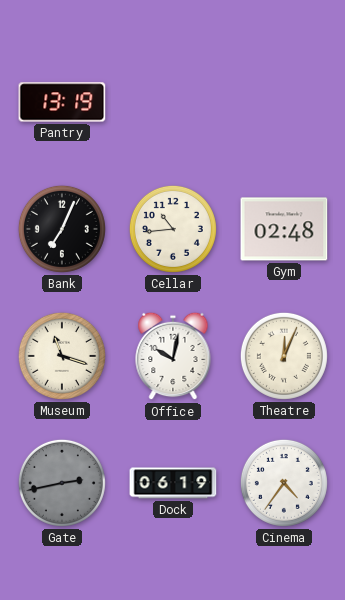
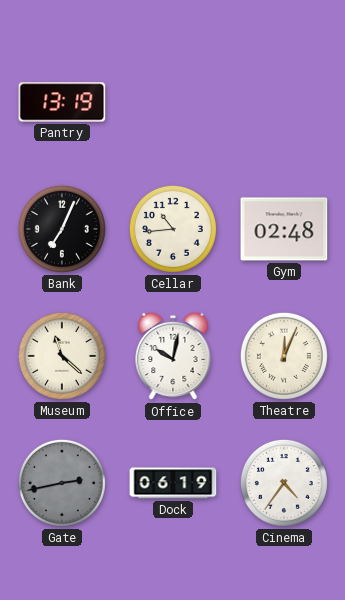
Museum: 11:18 -> 11:22
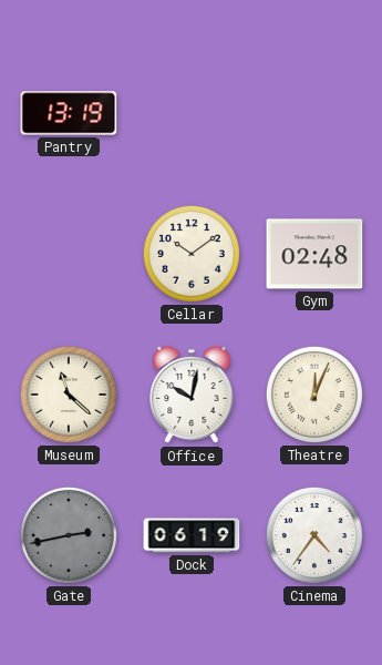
Bank: 7:04 -> none
Cellar: 10:44 -> 10:09
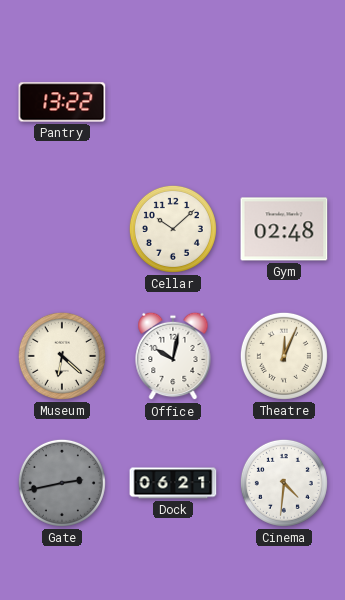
Pantry: 13:19 -> 13:22
Cellar: 10:09 -> 10:08
Museum: 11:22 -> 6:22
Dock: 06:19 -> 06:21
Cinema: 4:36 -> 4:31
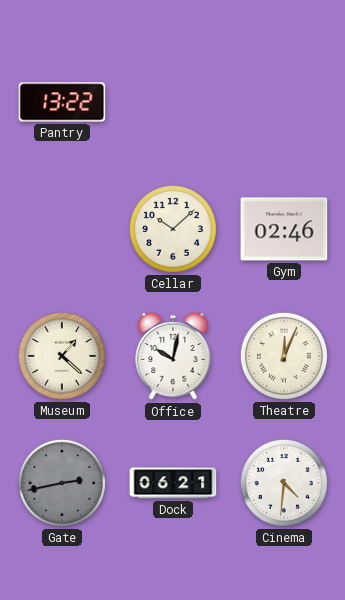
Gym: 02:48 -> 02:46
Museum: 6:22 -> 1:22
